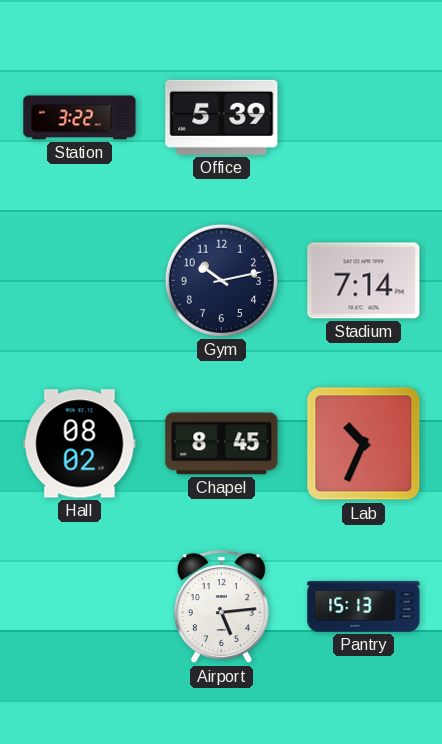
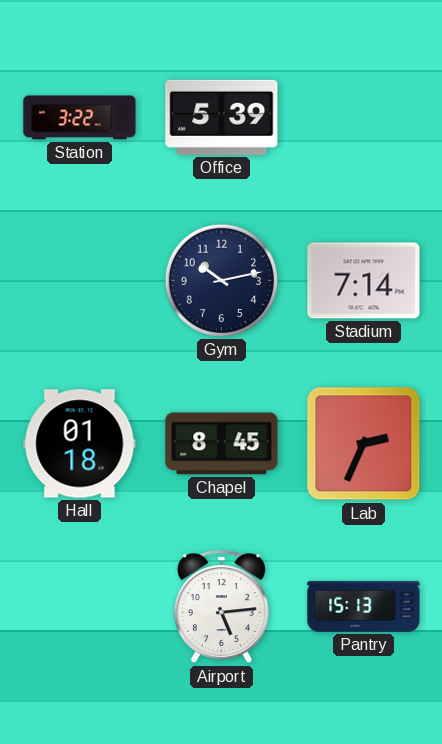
Hall: 08:02 -> 01:18
Lab: 10:34 -> 2:34
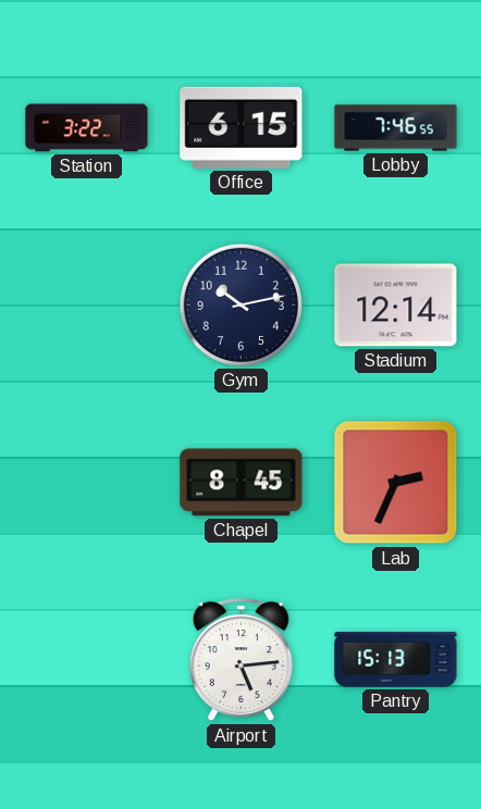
Office: 5:39 -> 6:15
Lobby: none -> 7:46
Stadium: 7:14 -> 12:14
Hall: 01:18 -> none
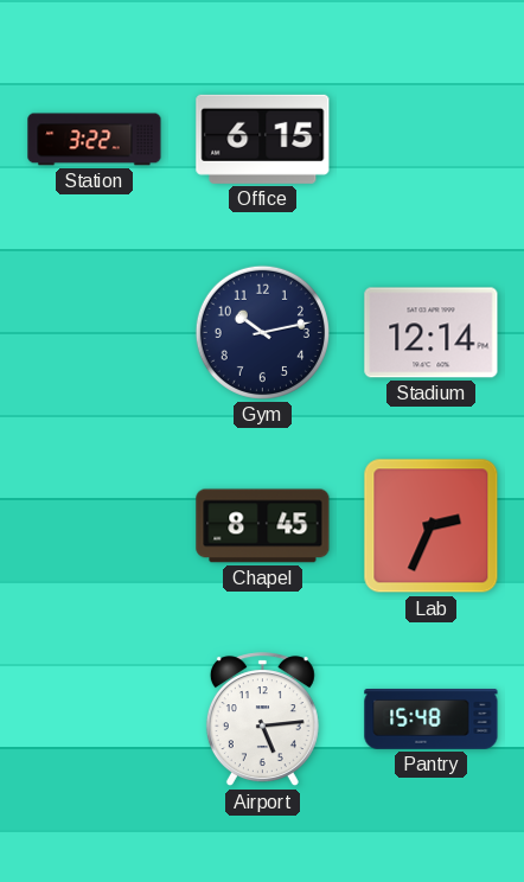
Lobby: 7:46 -> none
Pantry: 15:13 -> 15:48
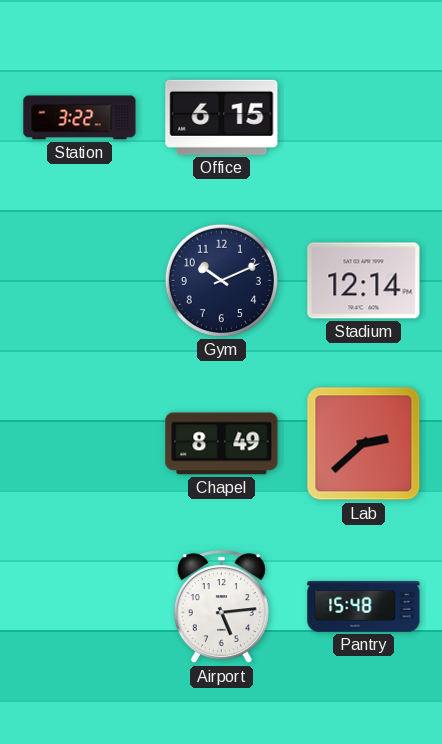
Gym: 10:13 -> 10:11
Chapel: 8:45 -> 8:49
Lab: 2:34 -> 2:38
